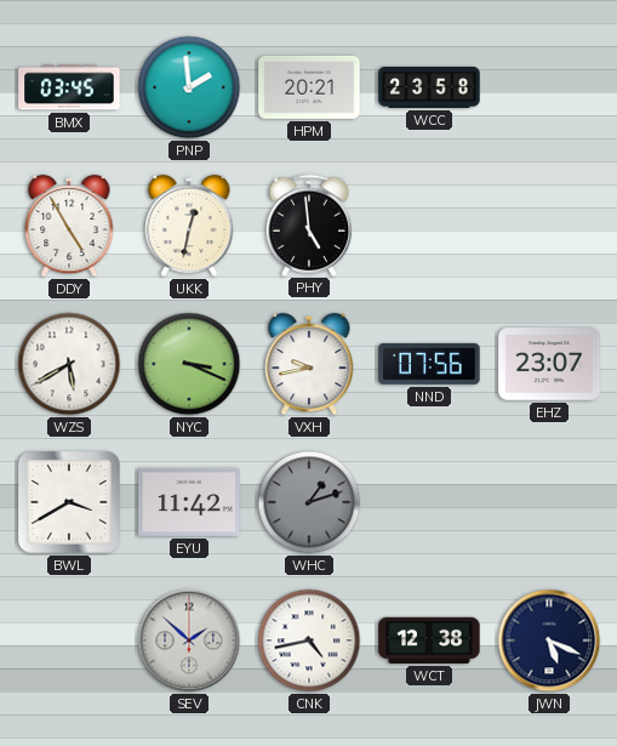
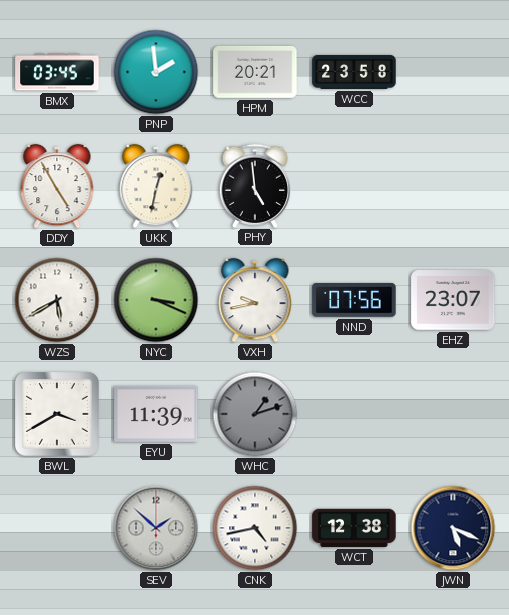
EYU: 11:42 -> 11:39
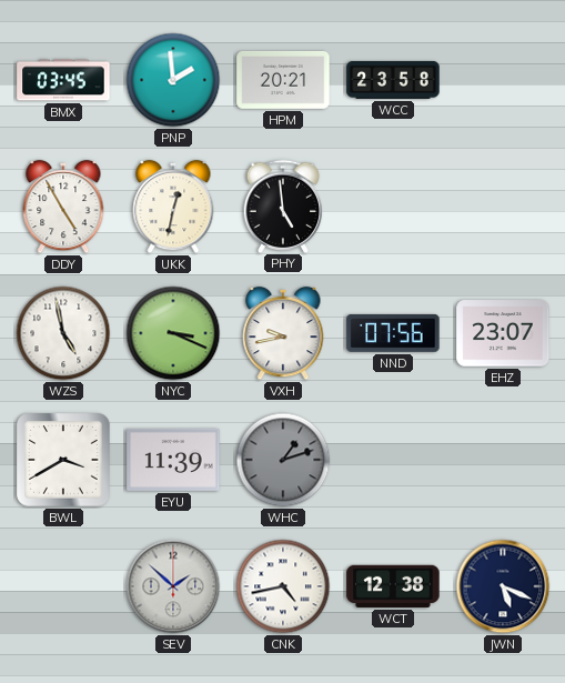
WZS: 5:40 -> 4:58
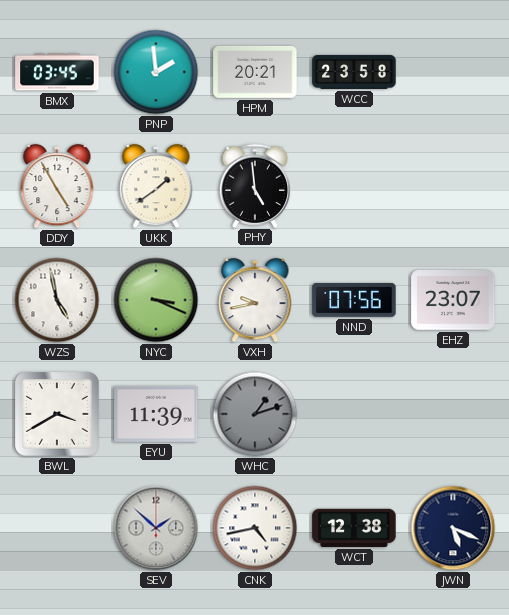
UKK: 12:32 -> 1:39
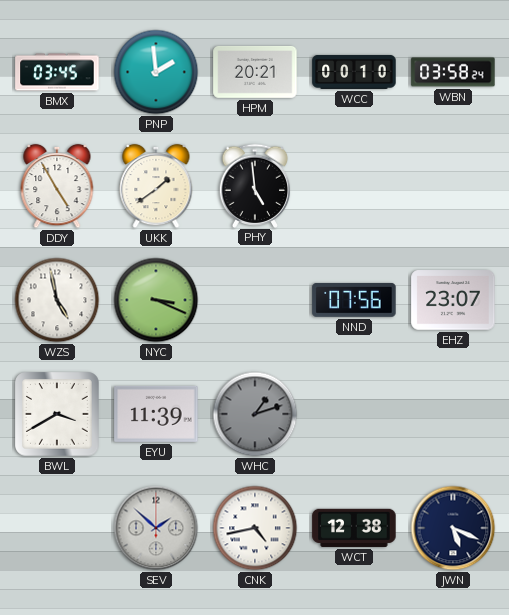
WCC: 23:58 -> 00:10
WBN: none -> 03:58
VXH: 9:43 -> none
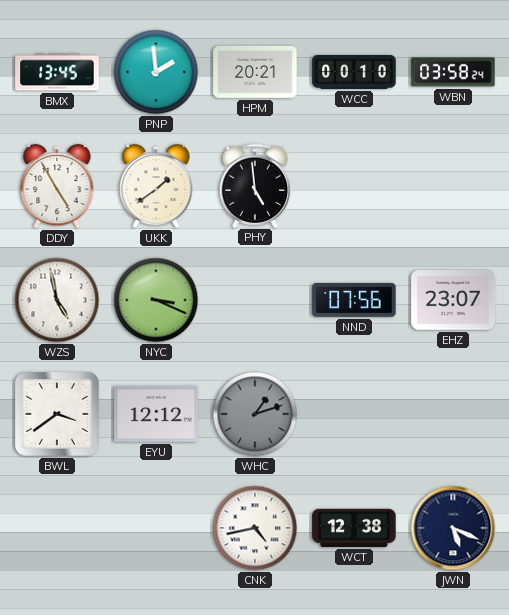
BMX: 03:45 -> 13:45
BWL: 3:40 -> 3:39
EYU: 11:39 -> 12:12
SEV: 1:52 -> none
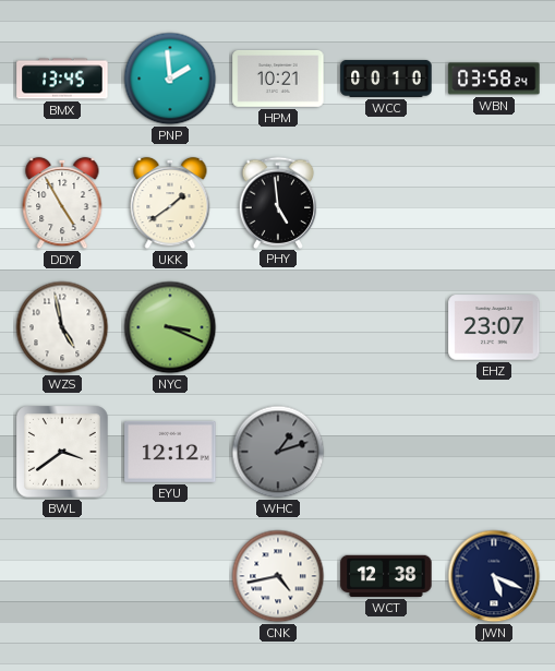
HPM: 20:21 -> 10:21
NND: 07:56 -> none
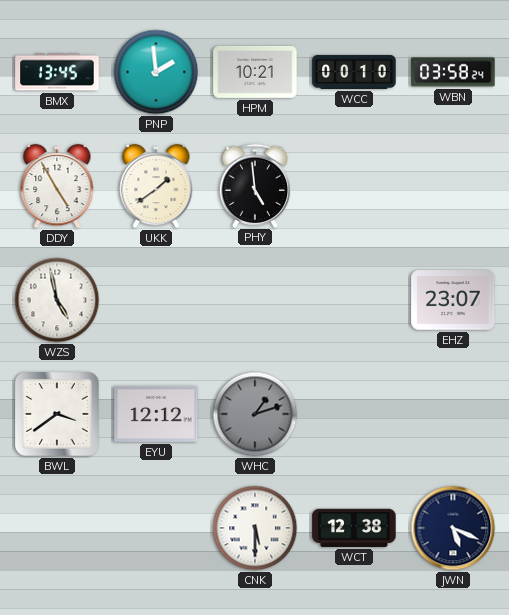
NYC: 3:19 -> none
CNK: 4:43 -> 5:30
